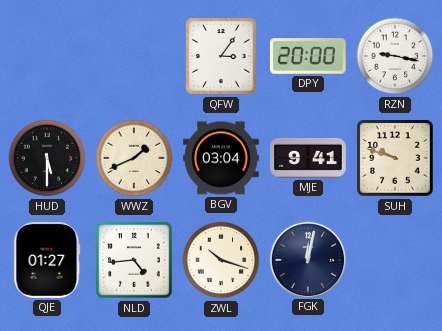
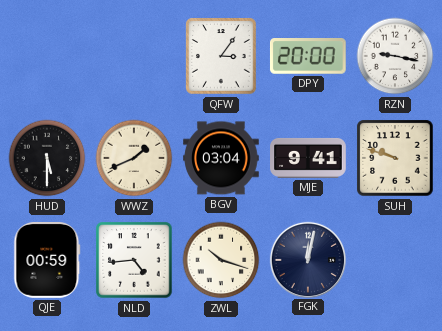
QJE: 01:27 -> 00:59
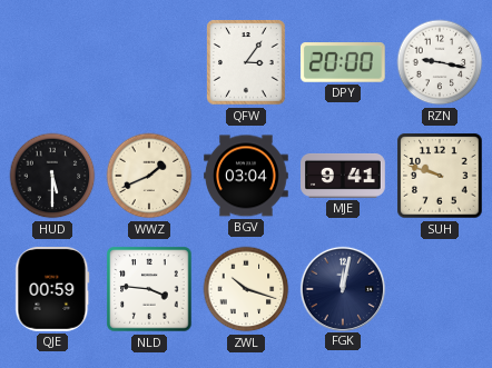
NLD: 4:44 -> 3:46
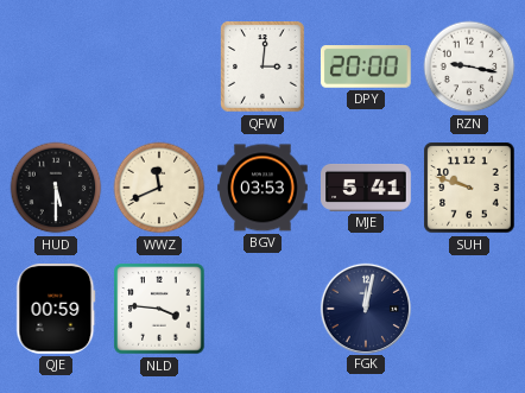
QFW: 3:06 -> 3:01
WWZ: 1:41 -> 11:41
BGV: 03:04 -> 03:53
MJE: 9:41 -> 5:41
ZWL: 10:18 -> none
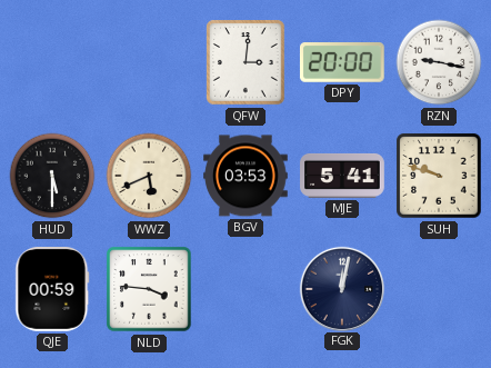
WWZ: 11:41 -> 5:41
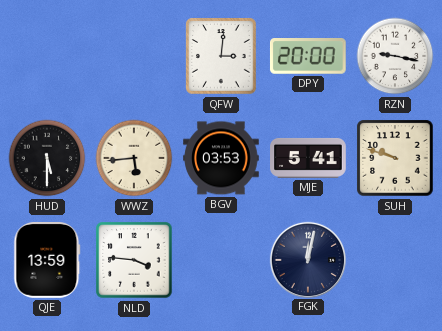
WWZ: 5:41 -> 5:44
QJE: 00:59 -> 13:59
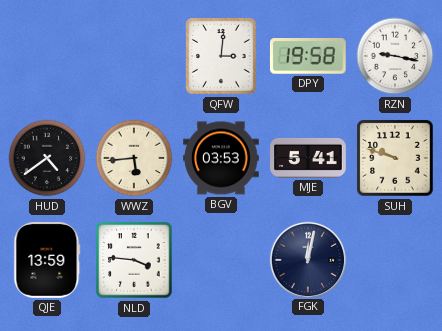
DPY: 20:00 -> 19:58
HUD: 5:30 -> 4:39
